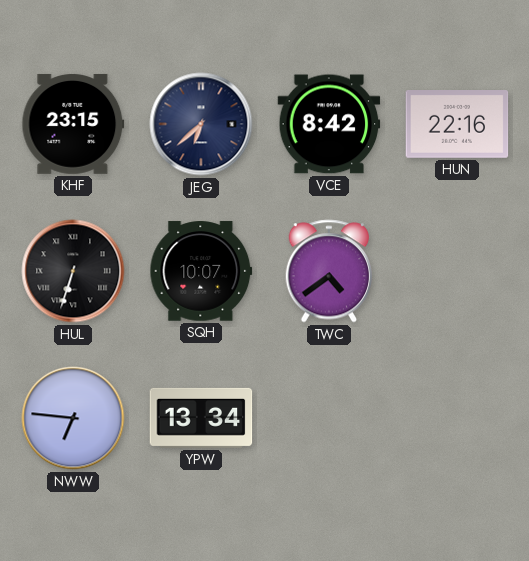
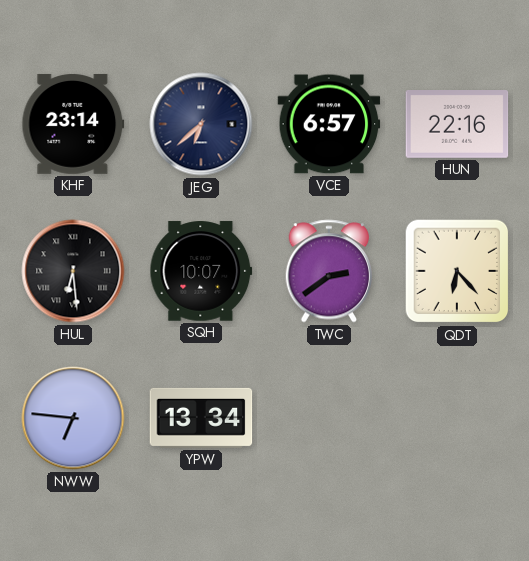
KHF: 23:15 -> 23:14
VCE: 8:42 -> 6:57
HUL: 6:33 -> 6:29
TWC: 4:39 -> 2:39
QDT: none -> 6:23
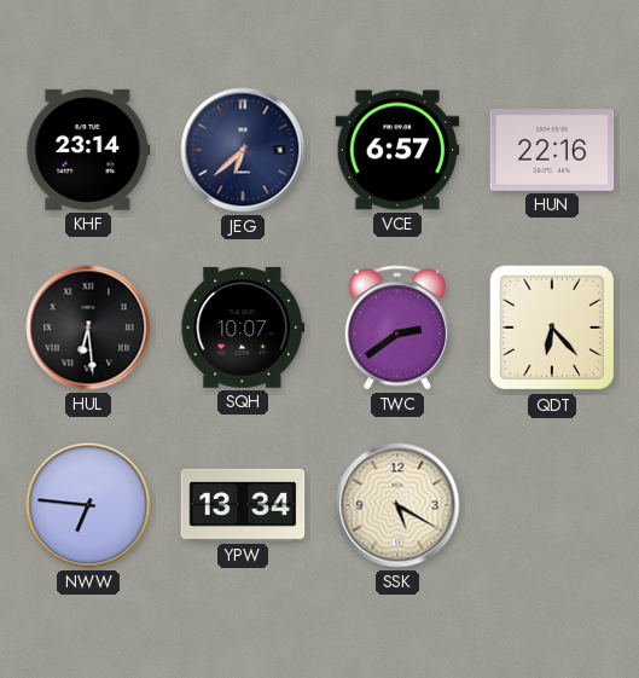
SSK: none -> 5:20
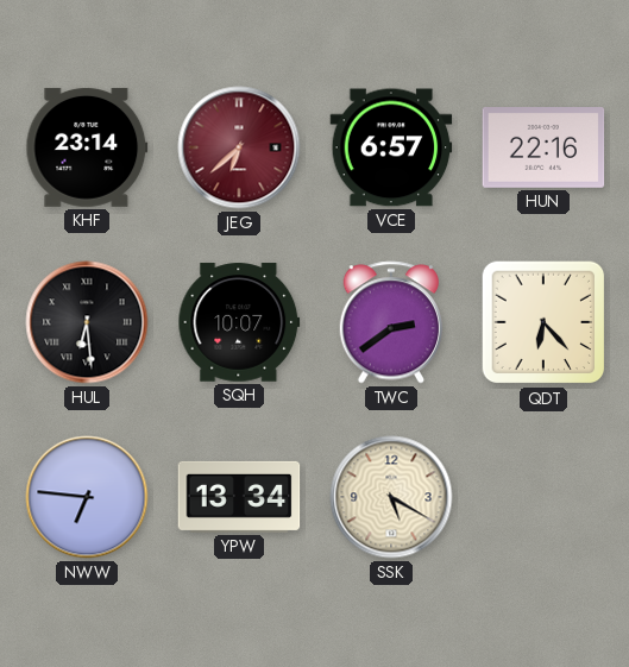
JEG dial: navy -> burgundy
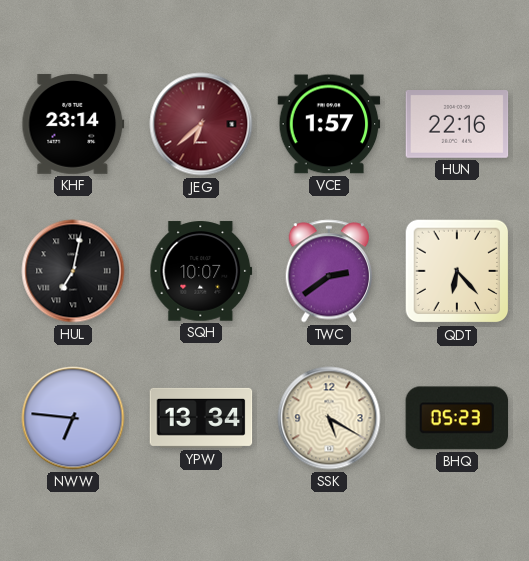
VCE: 6:57 -> 1:57
HUL: 6:29 -> 7:02
BHQ: none -> 05:23
